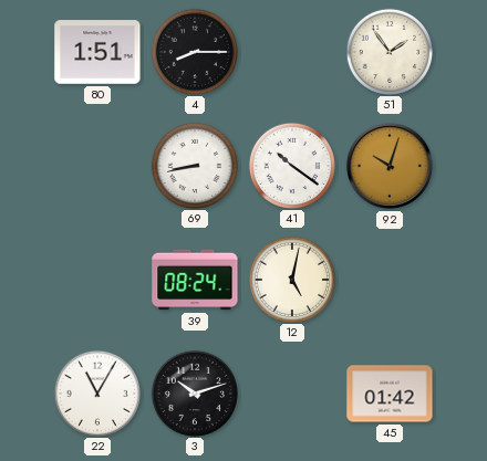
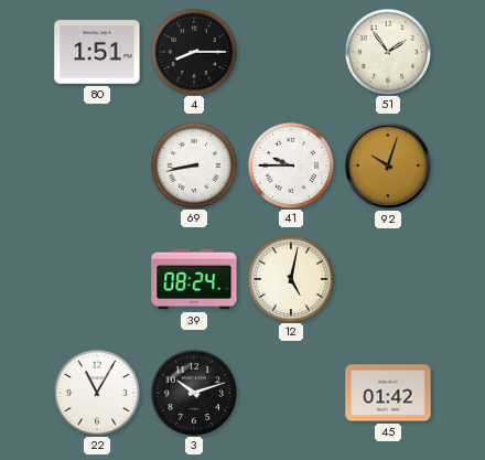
41: 10:21 -> 9:45
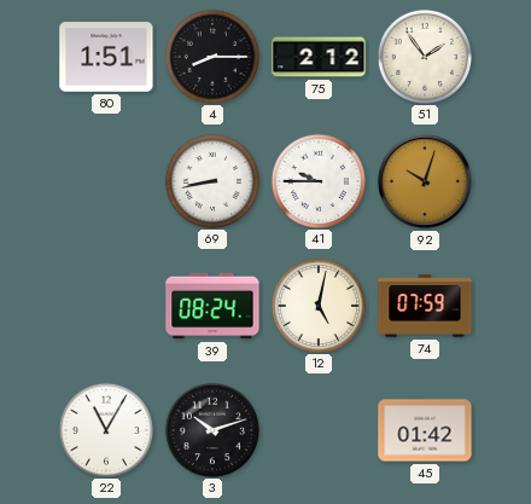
75: none -> 2:12
74: none -> 07:59
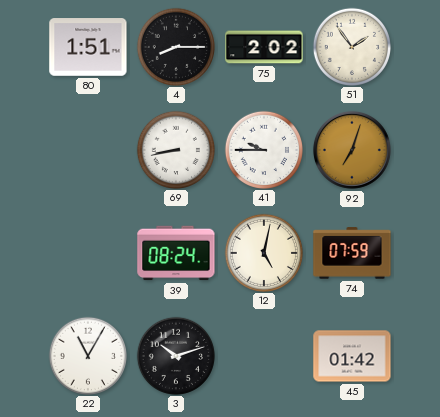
75: 2:12 -> 2:02
92: 10:03 -> 7:03
